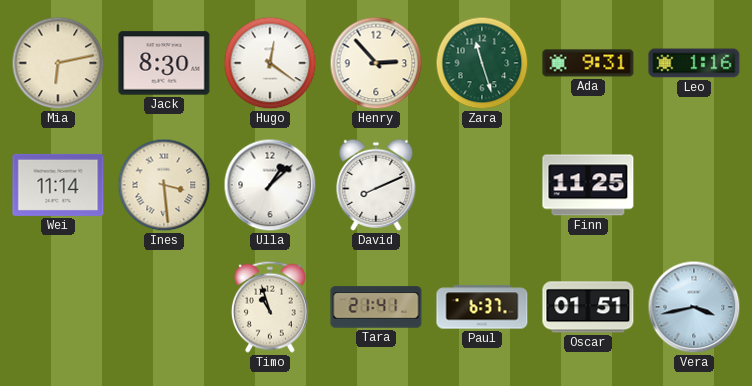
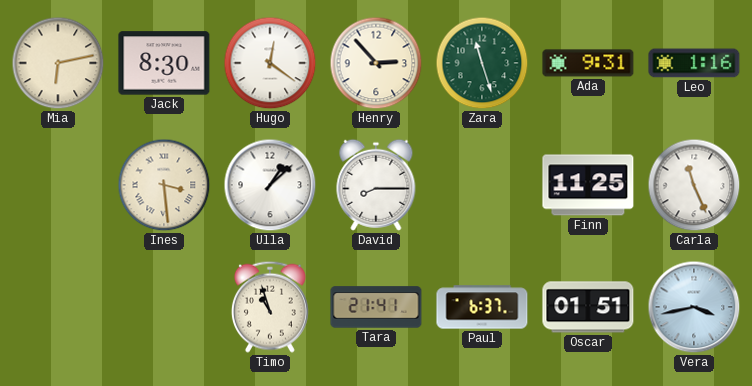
Wei: 11:14 -> none
David: 8:11 -> 8:15
Carla: none -> 11:26
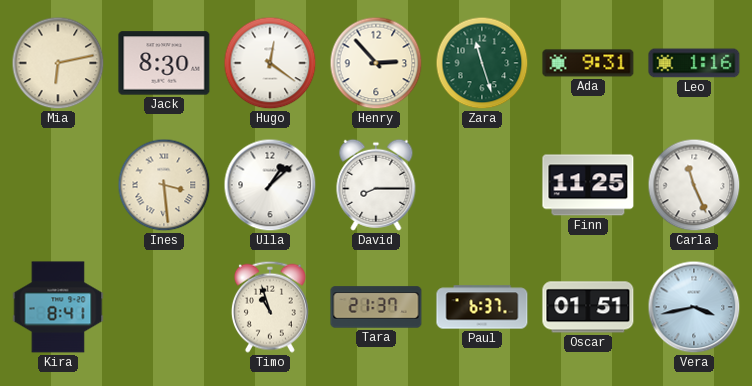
Kira: none -> 8:41
Tara: 21:41 -> 21:37
